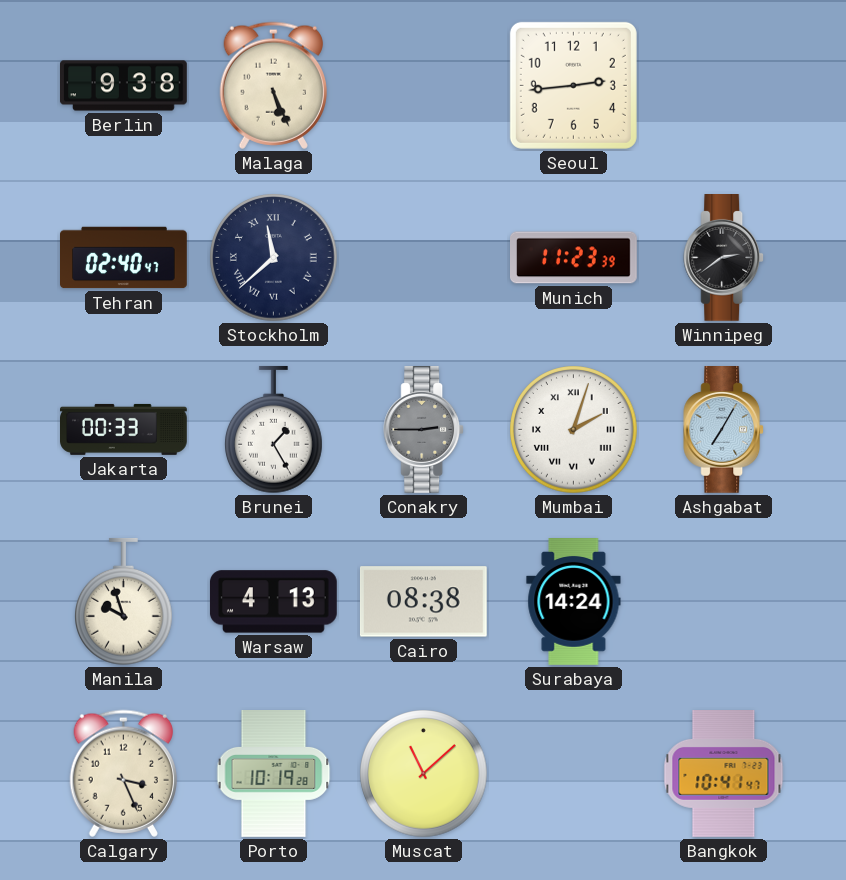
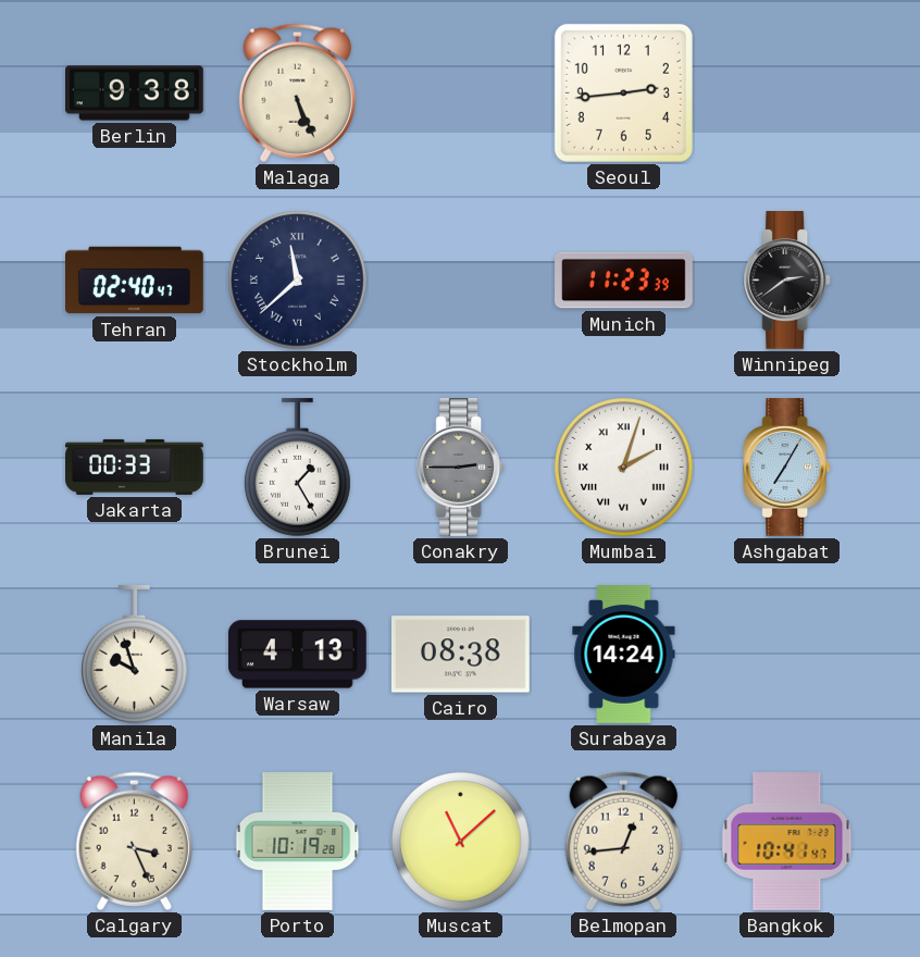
Belmopan: none -> 12:44
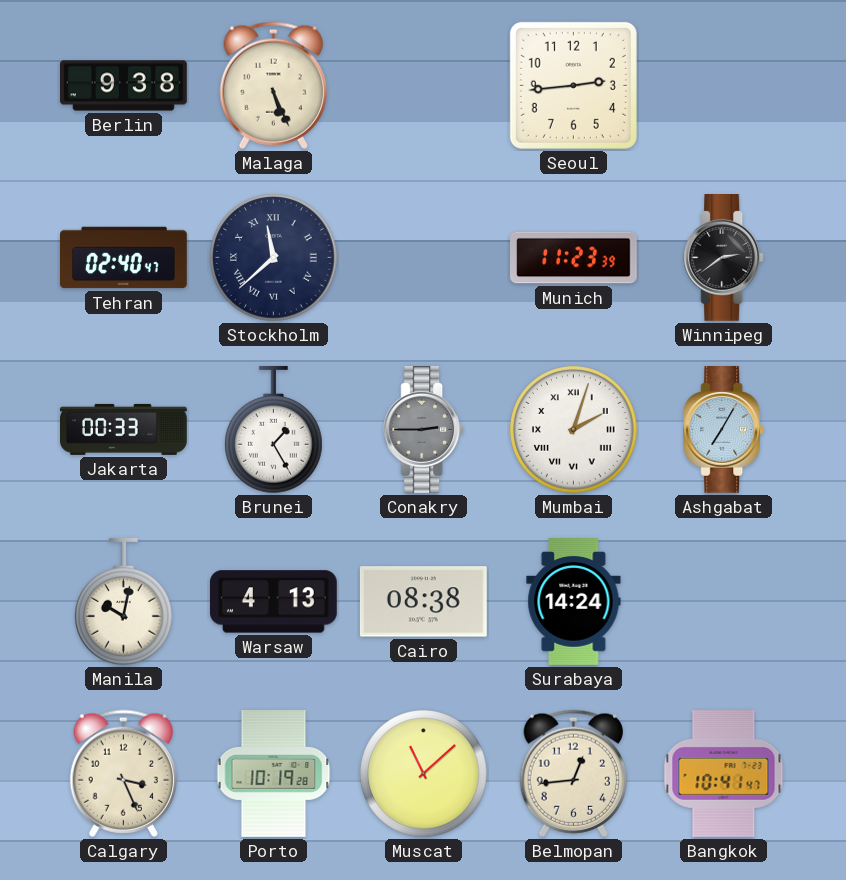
Manila: 9:57 -> 10:02
